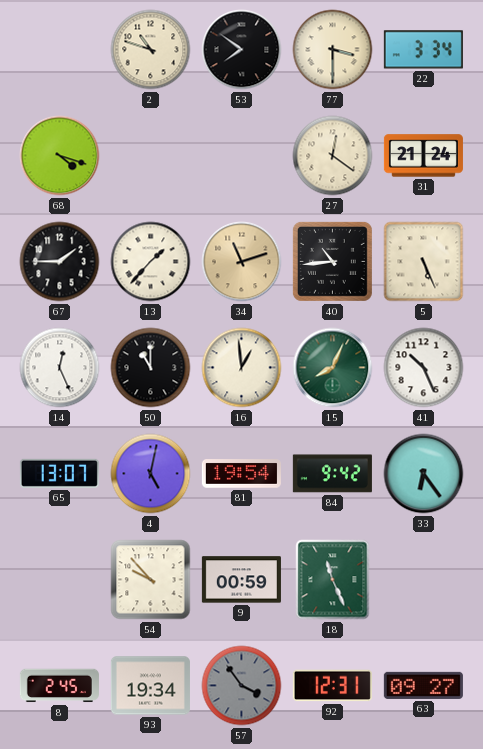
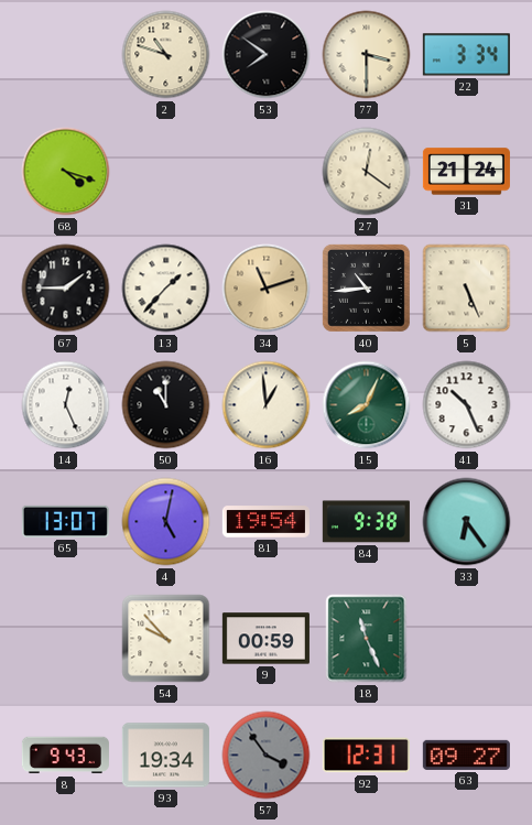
84: 9:42 -> 9:38
8: 2:45 -> 9:43
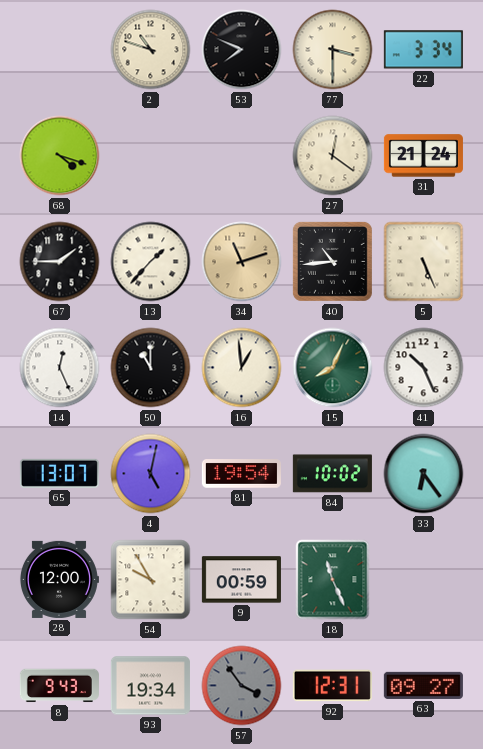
53: 7:51 -> 7:49
84: 9:38 -> 10:02
28: none -> 12:00
54: 9:53 -> 9:55
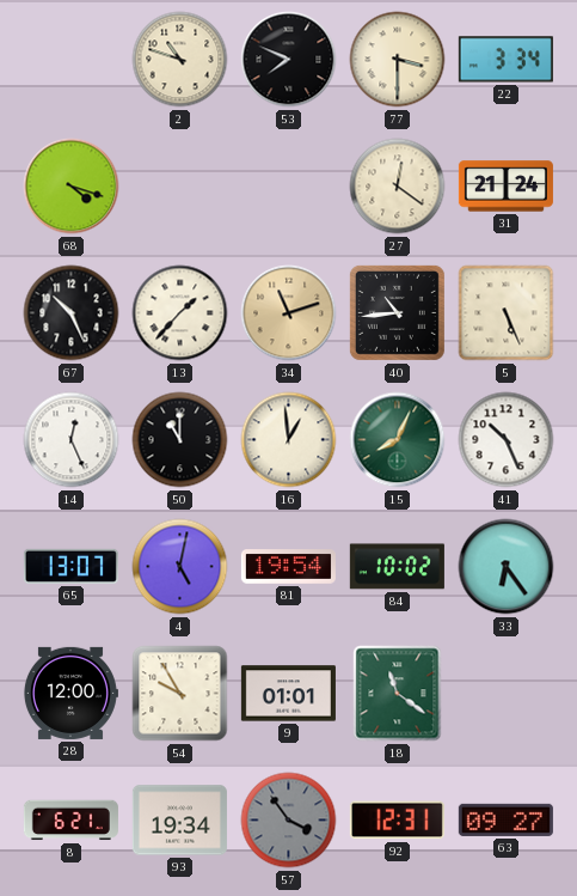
67: 1:45 -> 10:26
9: 00:59 -> 01:01
18: 11:26 -> 11:21
8: 9:43 -> 6:21
